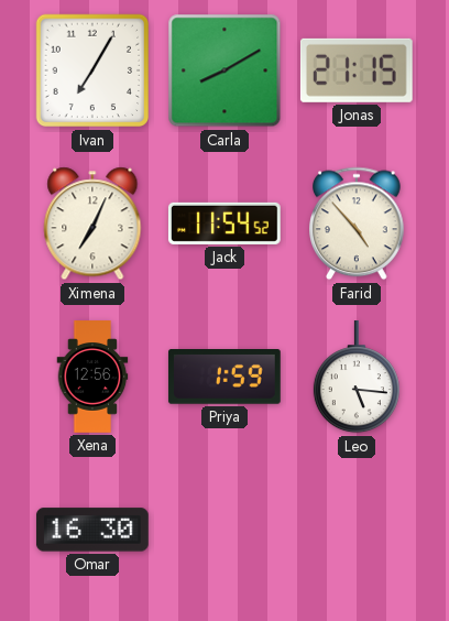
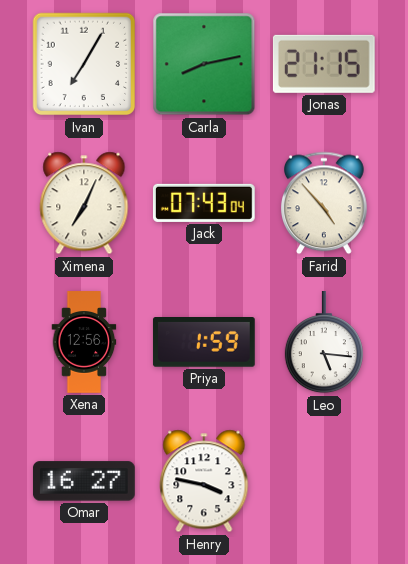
Carla: 8:10 -> 8:13
Jack: 11:54 -> 07:43
Omar: 16:30 -> 16:27
Henry: none -> 3:47
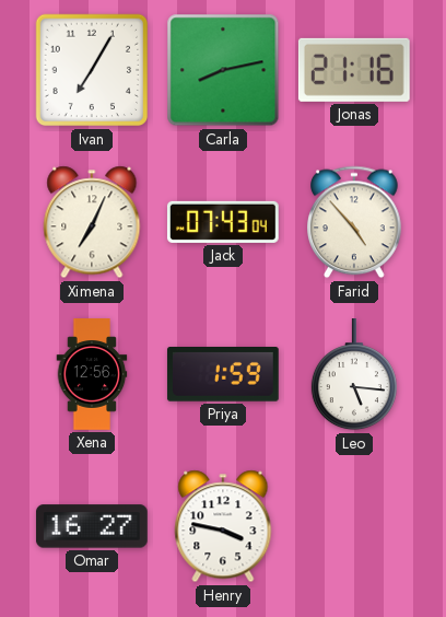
Jonas: 21:15 -> 21:16
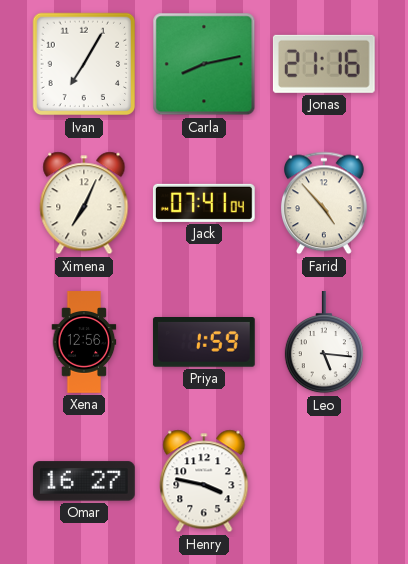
Jack: 07:43 -> 07:41
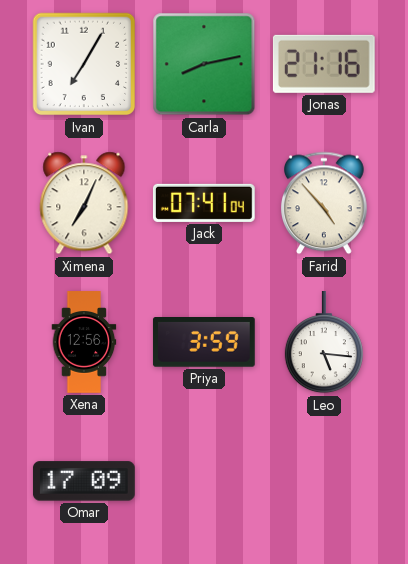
Priya: 1:59 -> 3:59
Omar: 16:27 -> 17:09
Henry: 3:47 -> none
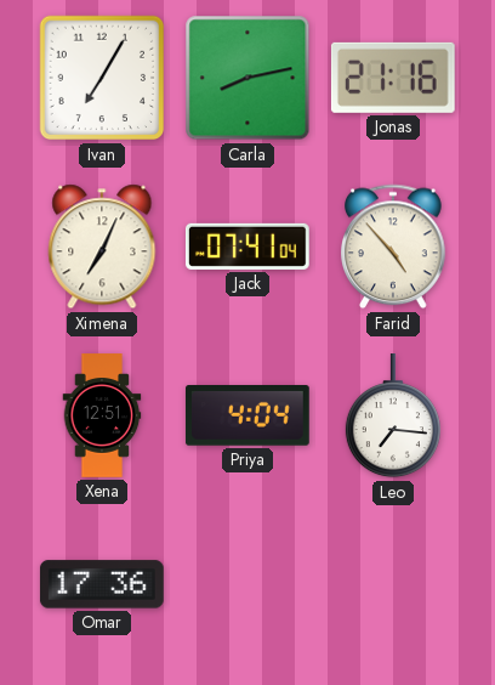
Xena: 12:56 -> 12:51
Priya: 3:59 -> 4:04
Leo: 5:16 -> 7:16
Omar: 17:09 -> 17:36
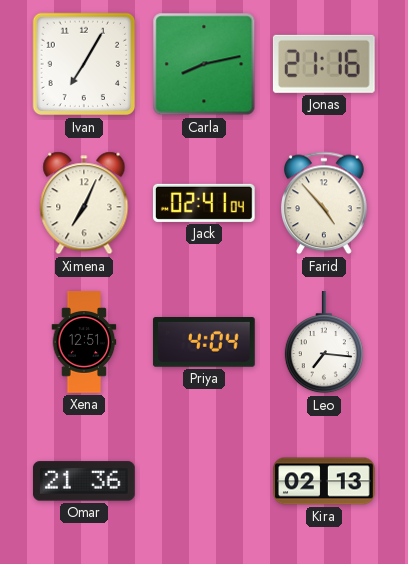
Jack: 07:41 -> 02:41
Omar: 17:36 -> 21:36
Kira: none -> 02:13
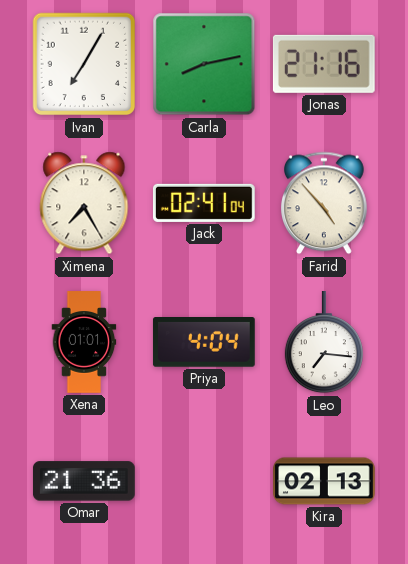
Ximena: 7:04 -> 7:25
Xena: 12:51 -> 01:01
